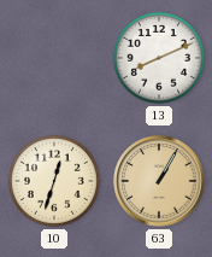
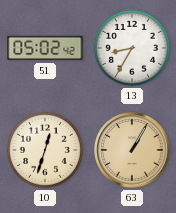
51: none -> 05:02
13: 8:11 -> 8:35
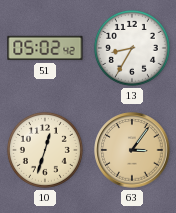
63: 1:05 -> 3:06
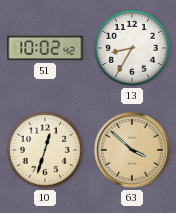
51: 05:02 -> 10:02
63: 3:06 -> 3:52
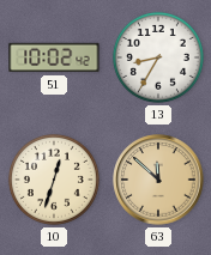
63: 3:52 -> 11:52
